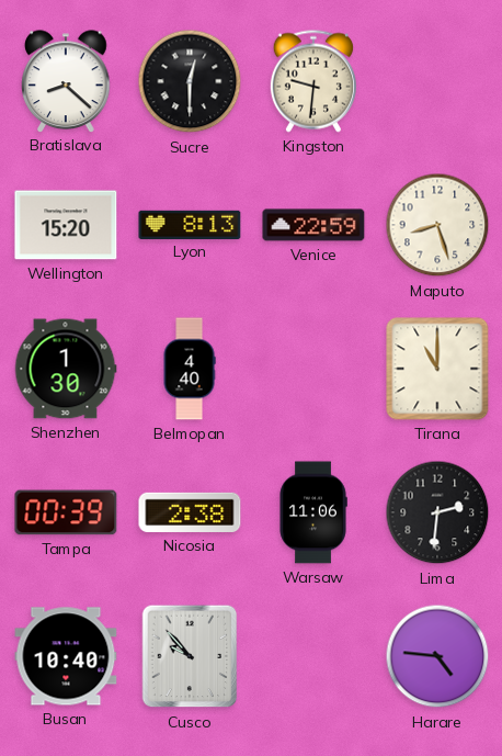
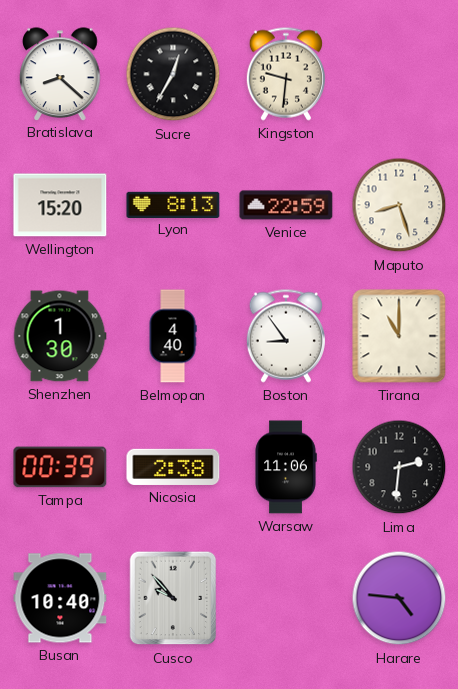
Sucre: 12:30 -> 12:35
Boston: none -> 8:54
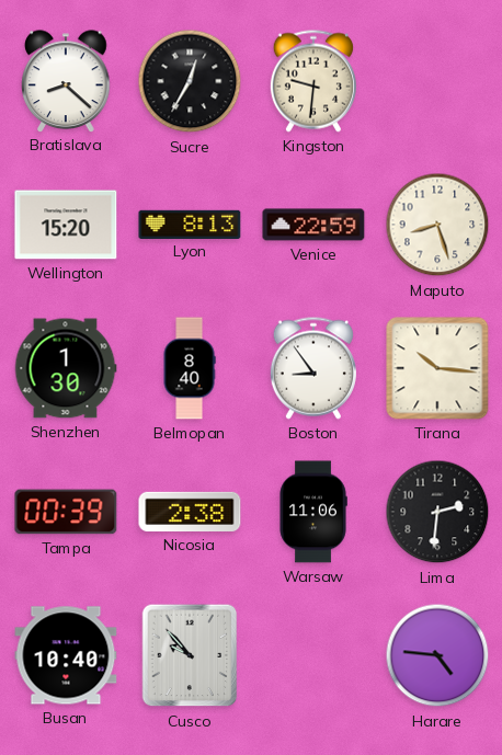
Belmopan: 4:40 -> 8:40
Tirana: 11:00 -> 10:16
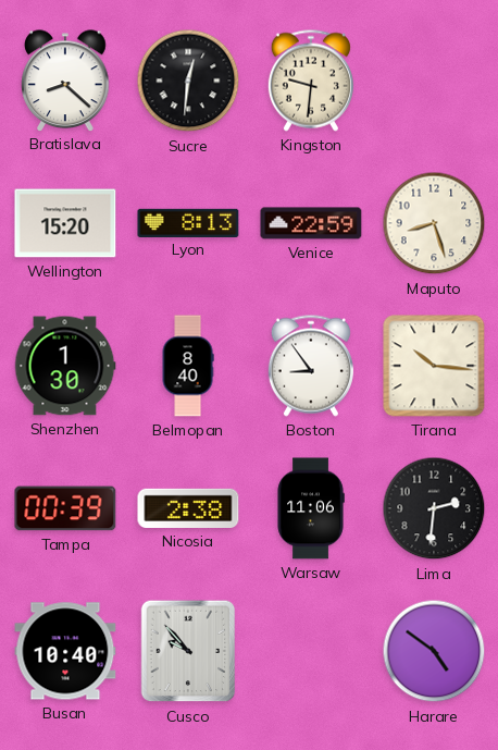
Sucre: 12:35 -> 12:31
Harare: 4:46 -> 4:51
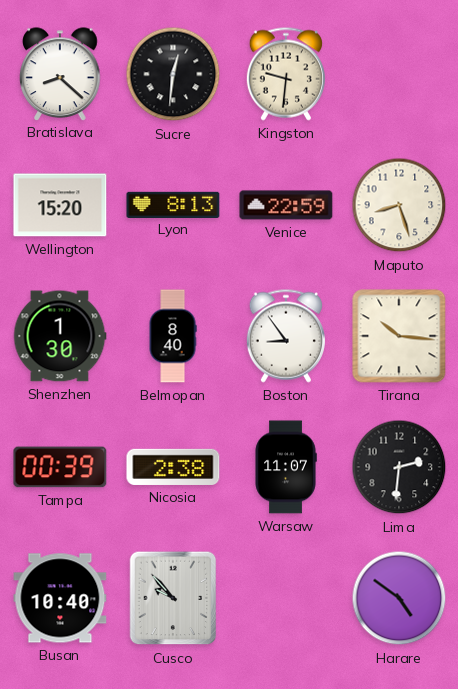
Warsaw: 11:06 -> 11:07
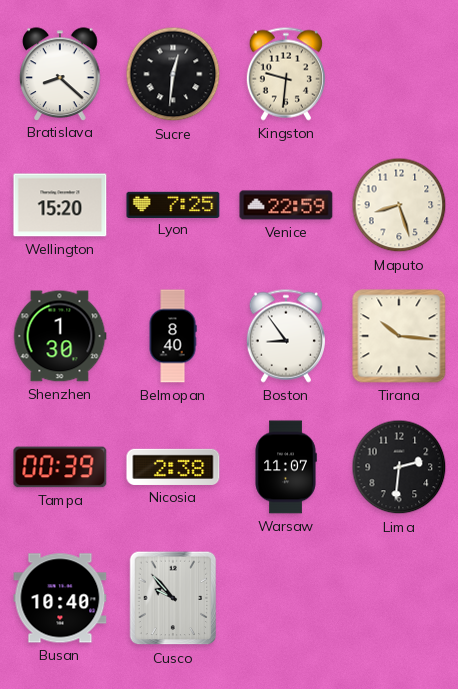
Lyon: 8:13 -> 7:25
Harare: 4:51 -> none
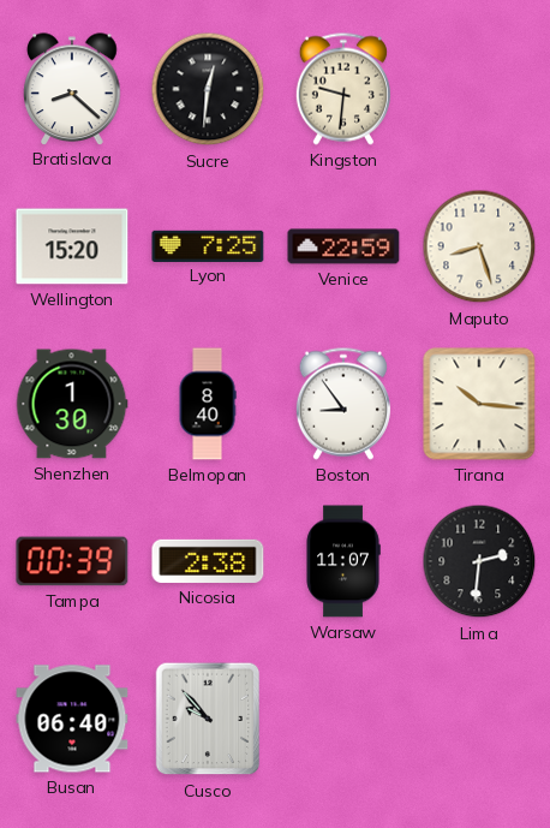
Busan: 10:40 -> 06:40
